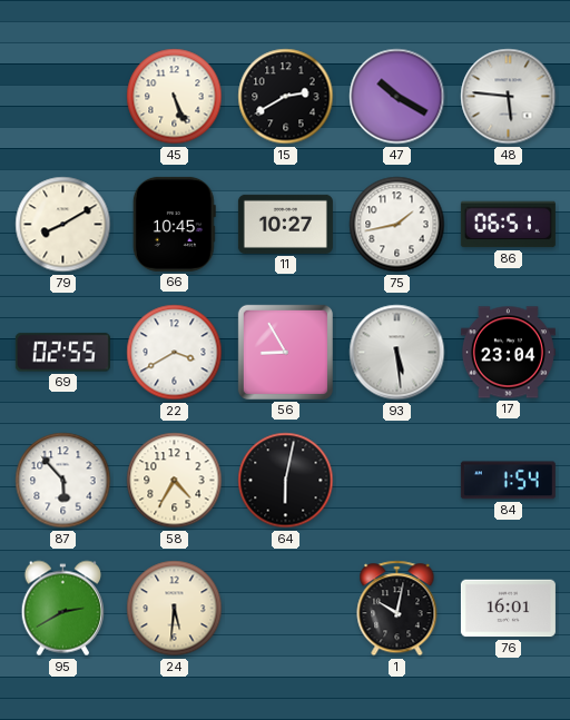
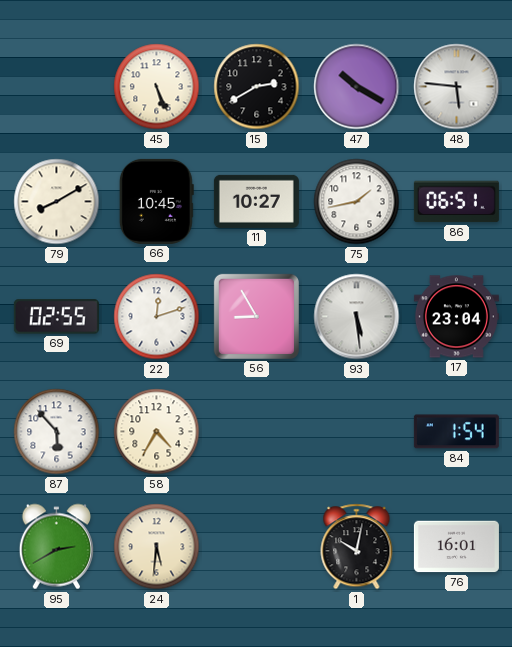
22: 3:40 -> 12:12
64: 6:02 -> none
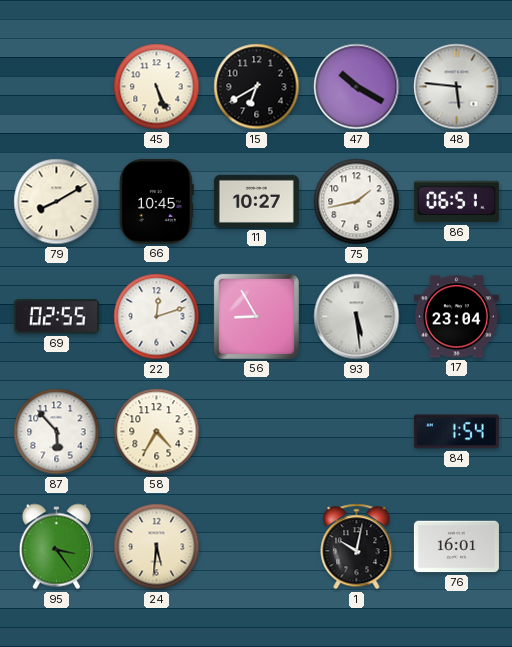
15: 2:40 -> 6:40
95: 2:40 -> 3:24
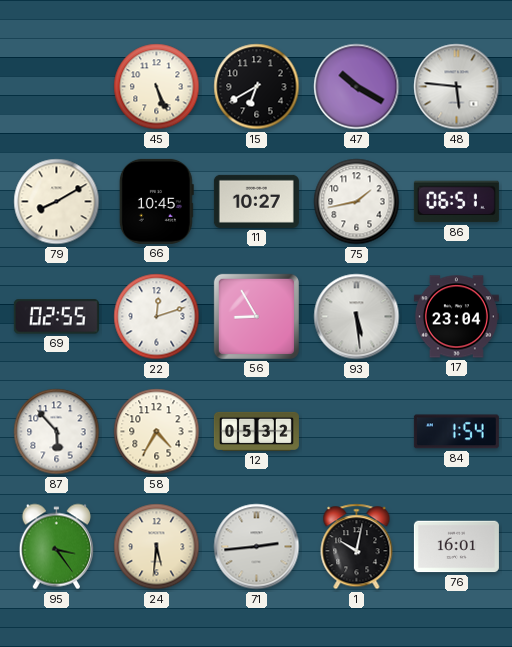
12: none -> 05:32
71: none -> 2:44
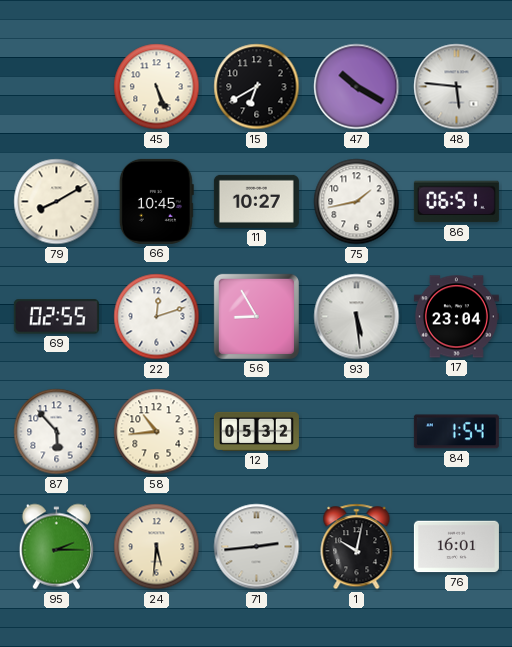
58: 4:35 -> 10:44
95: 3:24 -> 2:15
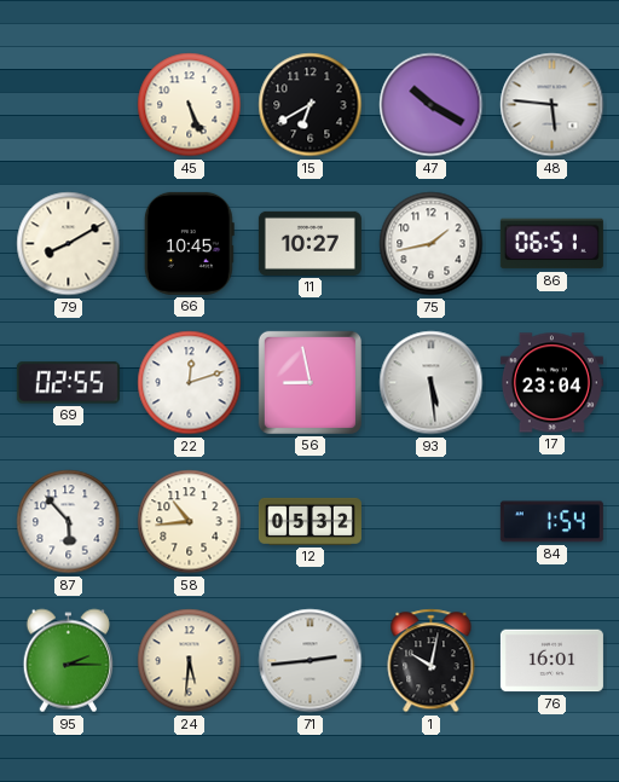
56: 8:55 -> 8:58
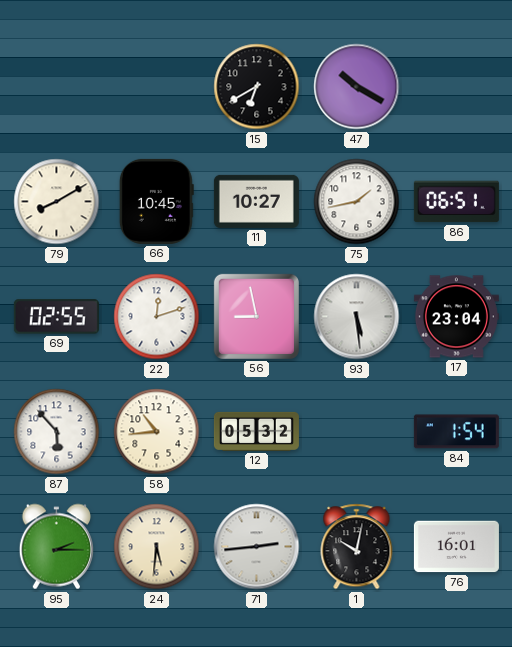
45: 5:26 -> none
48: 5:46 -> none
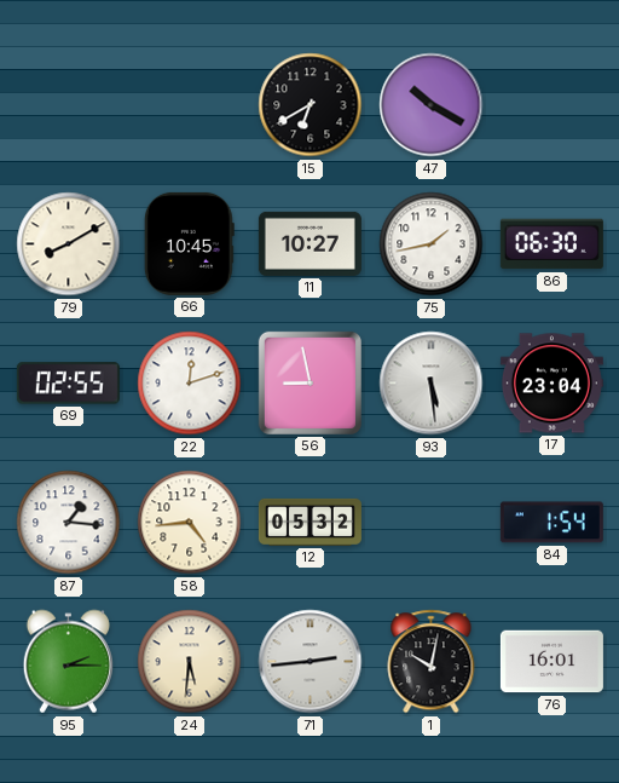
86: 06:51 -> 06:30
87: 5:53 -> 1:16
58: 10:44 -> 4:44
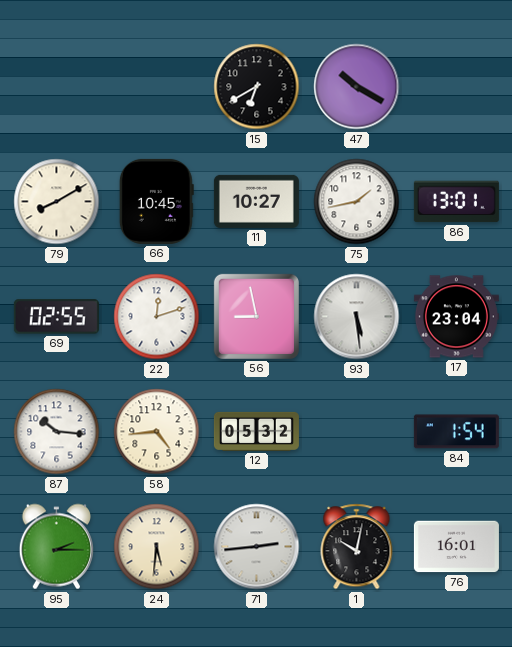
86: 06:30 -> 13:01
87: 1:16 -> 10:16
